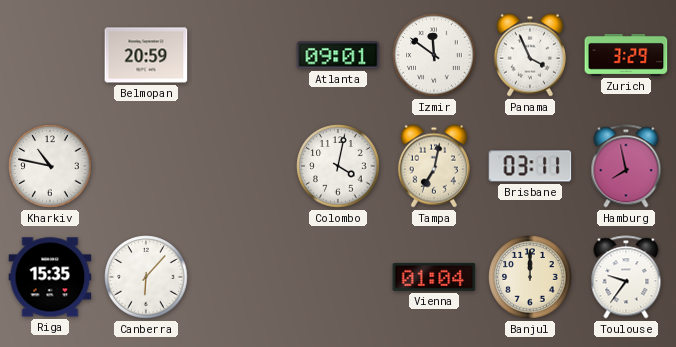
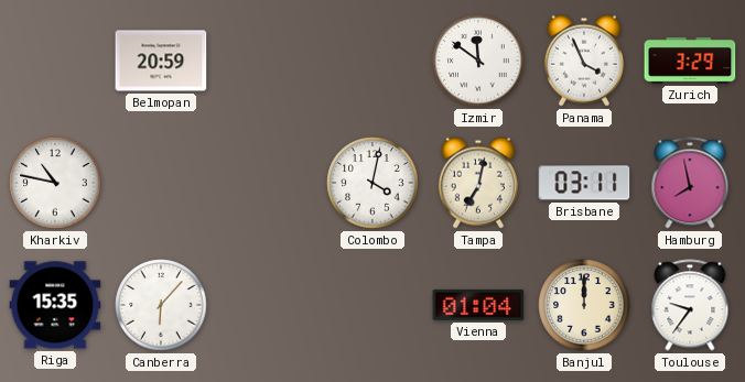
Atlanta: 09:01 -> none
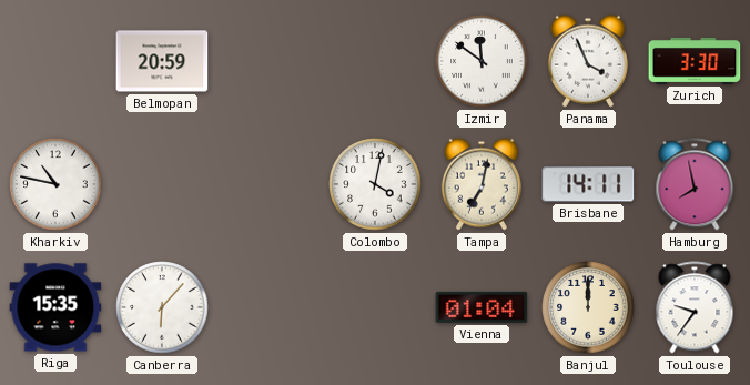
Zurich: 3:29 -> 3:30
Brisbane: 03:11 -> 14:11
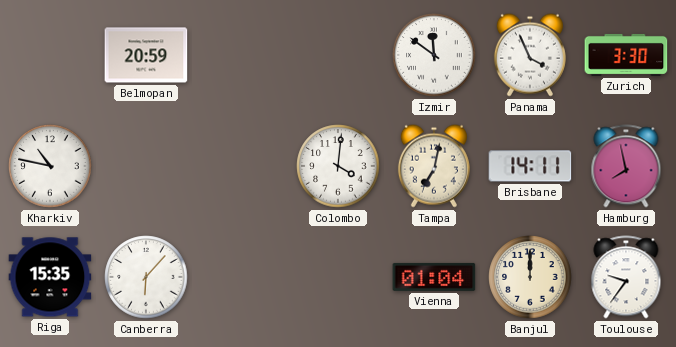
Colombo: 4:02 -> 4:01
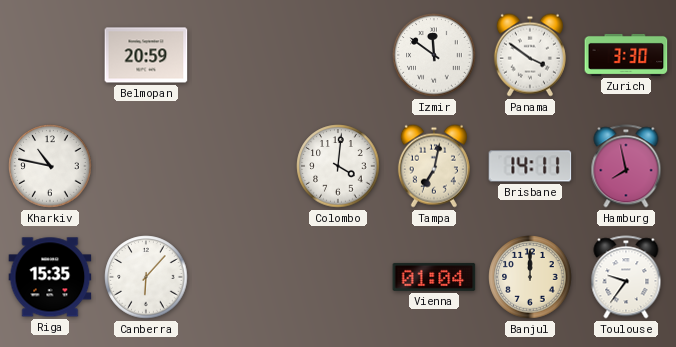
Panama: 3:56 -> 3:51
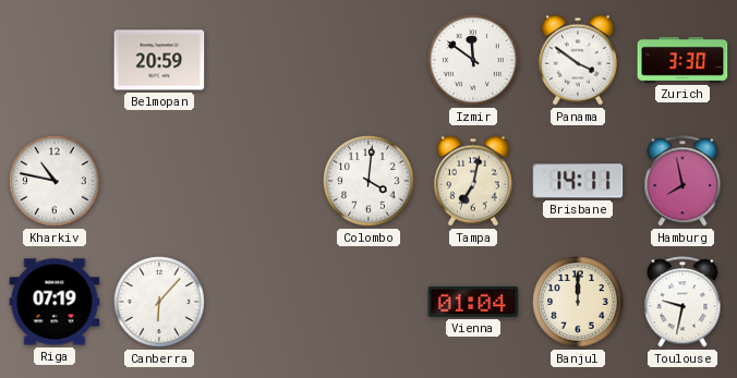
Riga: 15:35 -> 07:19
Toulouse: 9:36 -> 9:32
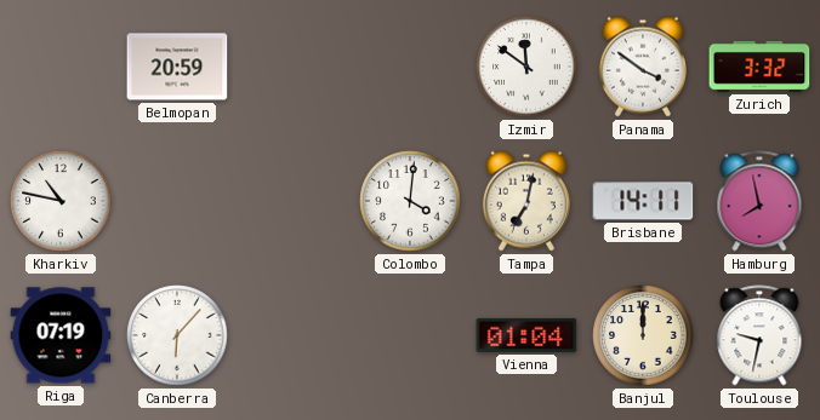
Zurich: 3:30 -> 3:32
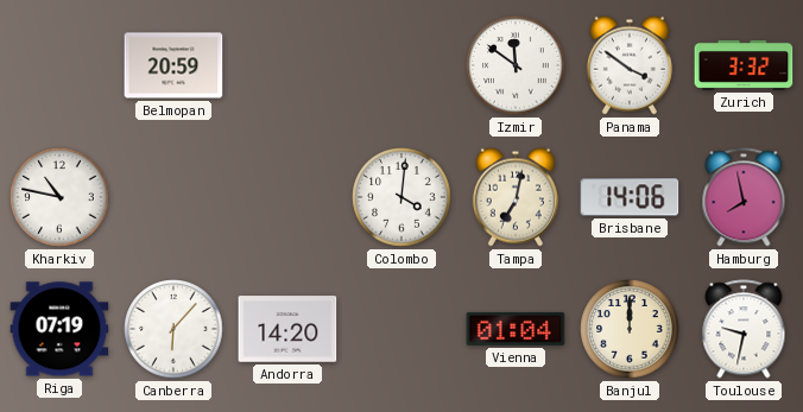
Brisbane: 14:11 -> 14:06
Andorra: none -> 14:20
